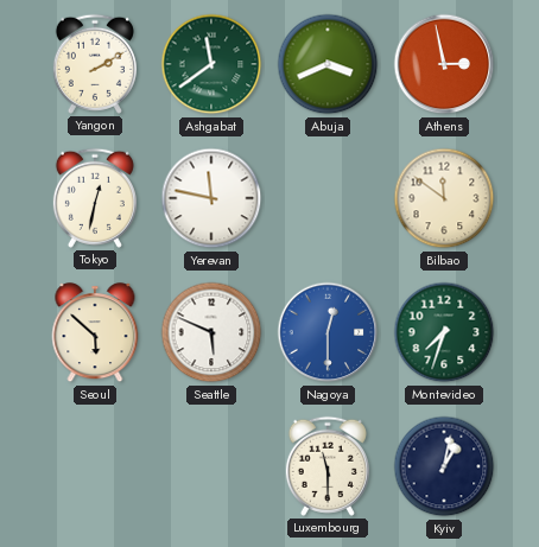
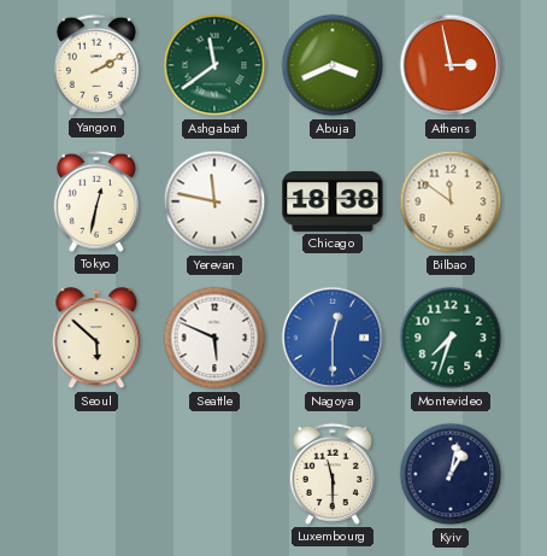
Chicago: none -> 18:38
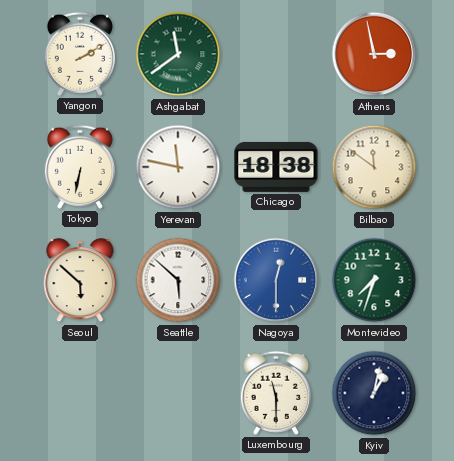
Abuja: 3:41 -> none
Tokyo: 12:32 -> 6:32
Seattle: 5:49 -> 5:52
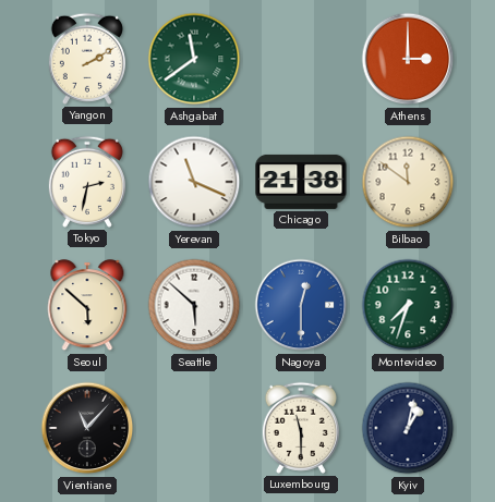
Athens: 2:58 -> 3:00
Tokyo: 6:32 -> 2:32
Yerevan: 11:47 -> 11:19
Chicago: 18:38 -> 21:38
Vientiane: none -> 11:07
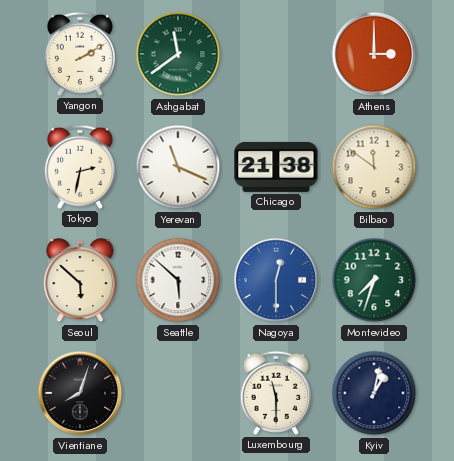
Vientiane: 11:07 -> 8:03
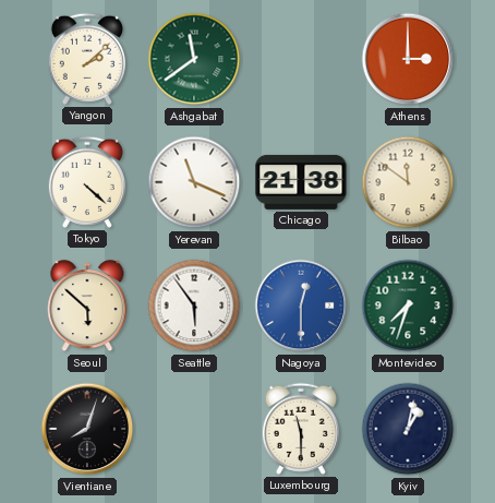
Yangon: 2:10 -> 2:08
Tokyo: 2:32 -> 4:22
Seattle: 5:52 -> 5:54
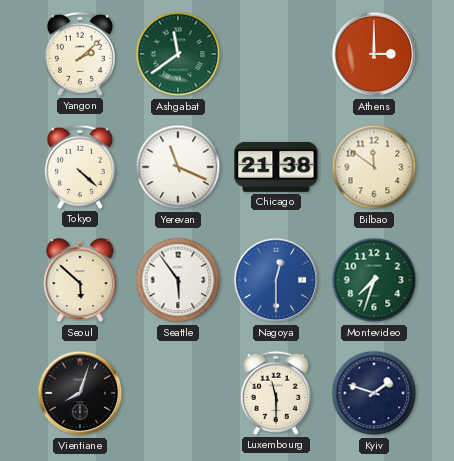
Kyiv: 1:02 -> 1:48
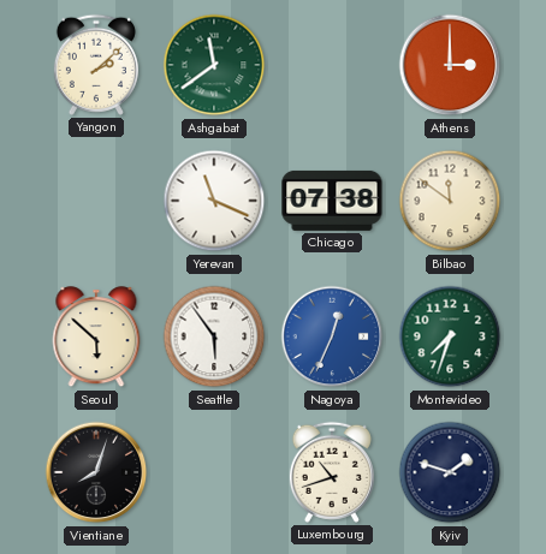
Tokyo: 4:22 -> none
Chicago: 21:38 -> 07:38
Nagoya: 12:30 -> 12:34
Luxembourg: 11:30 -> 10:42
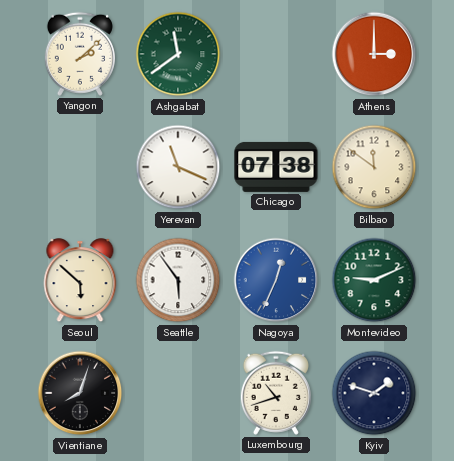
Montevideo: 7:33 -> 9:11
